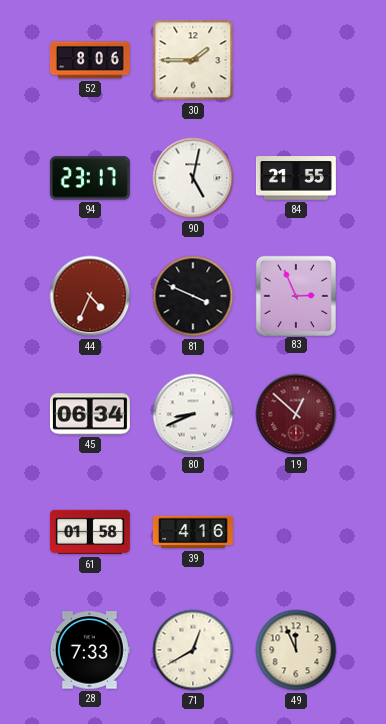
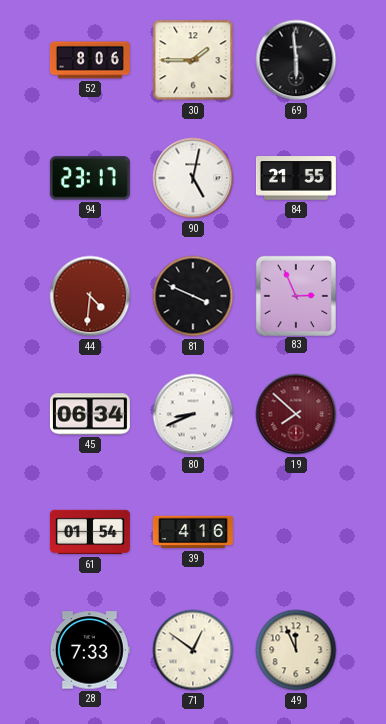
69: none -> 5:59
44: 4:34 -> 4:31
19: 12:52 -> 7:52
61: 01:58 -> 01:54
71: 12:40 -> 12:51
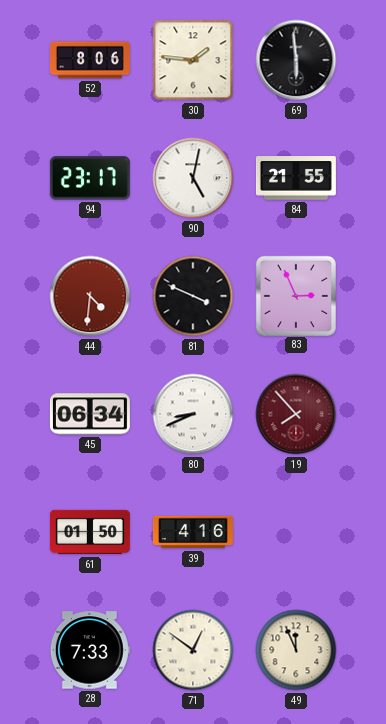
30: 1:45 -> 1:46
19: 7:52 -> 7:53
61: 01:54 -> 01:50
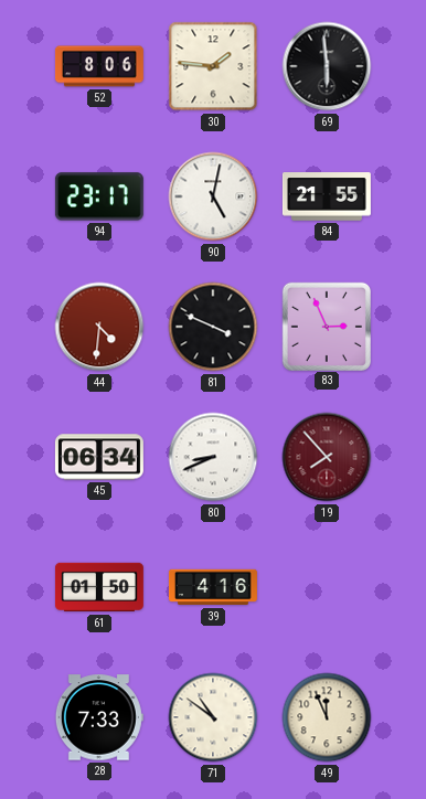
71: 12:51 -> 10:51
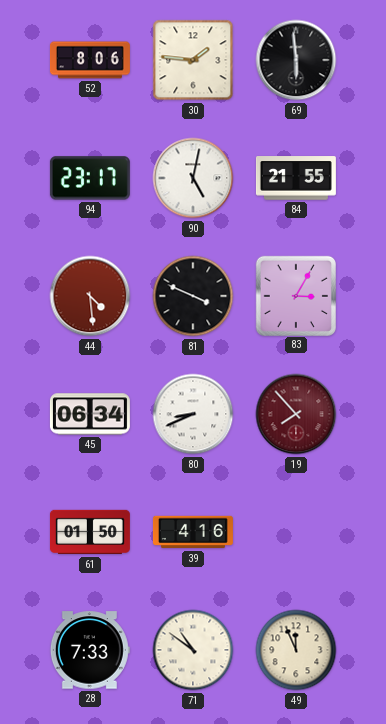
44: 4:31 -> 4:29
83: 2:56 -> 3:05
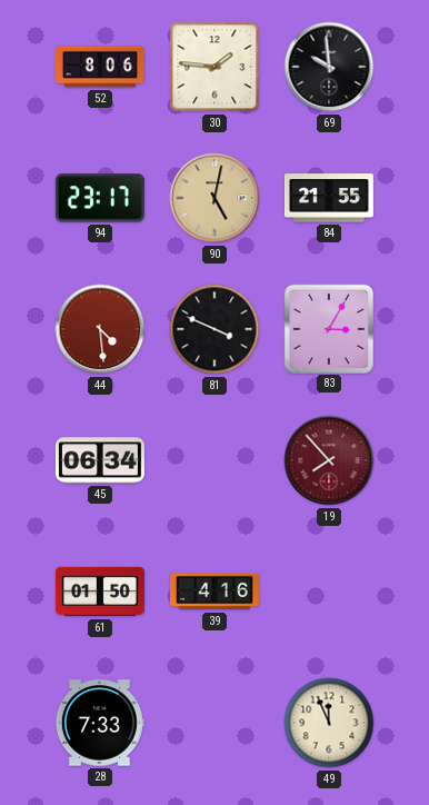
69: 5:59 -> 9:59
90 dial: white -> champagne
80: 8:41 -> none
71: 10:51 -> none
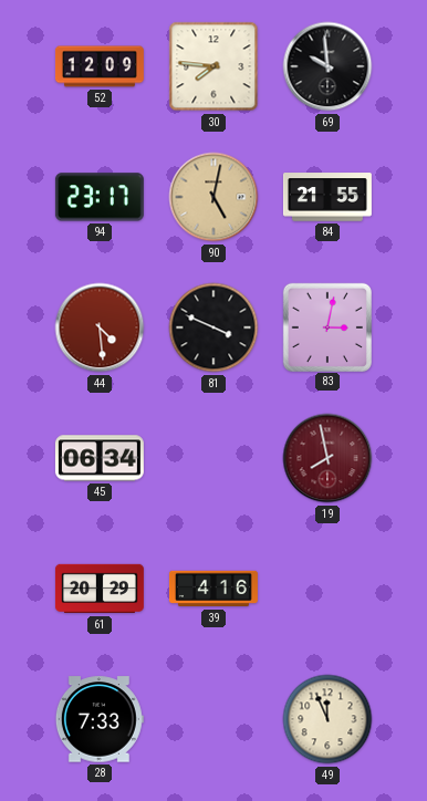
52: 8:06 -> 12:09
30: 1:46 -> 7:46
83: 3:05 -> 3:02
19: 7:53 -> 7:58
61: 01:50 -> 20:29
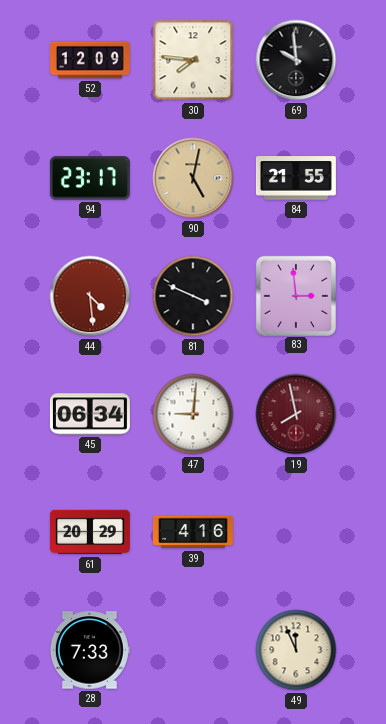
83: 3:02 -> 2:59
47: none -> 9:01
